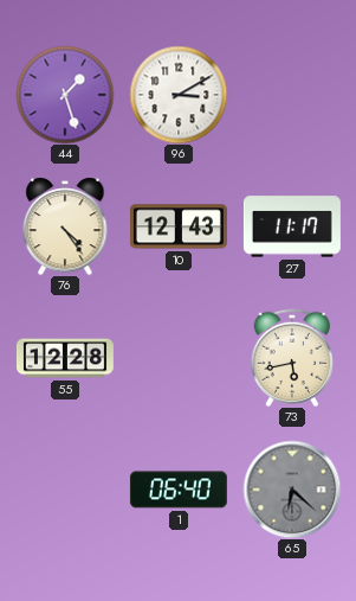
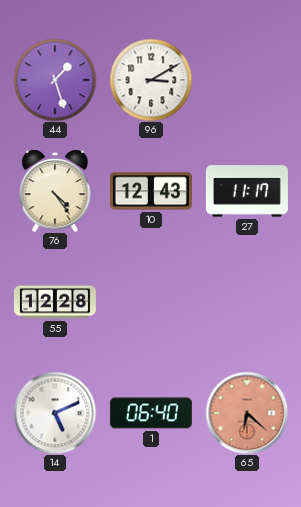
73: 5:43 -> none
14: none -> 5:11
65 dial: grey -> salmon
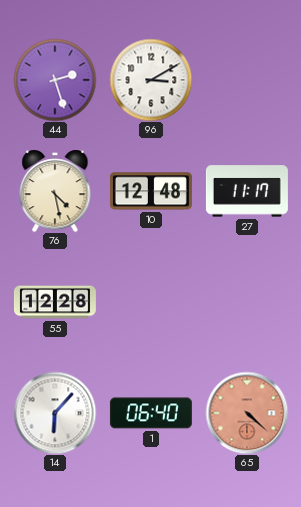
44: 1:27 -> 2:27
76: 4:24 -> 4:28
10: 12:43 -> 12:48
14: 5:11 -> 6:07
65: 6:22 -> 4:22
